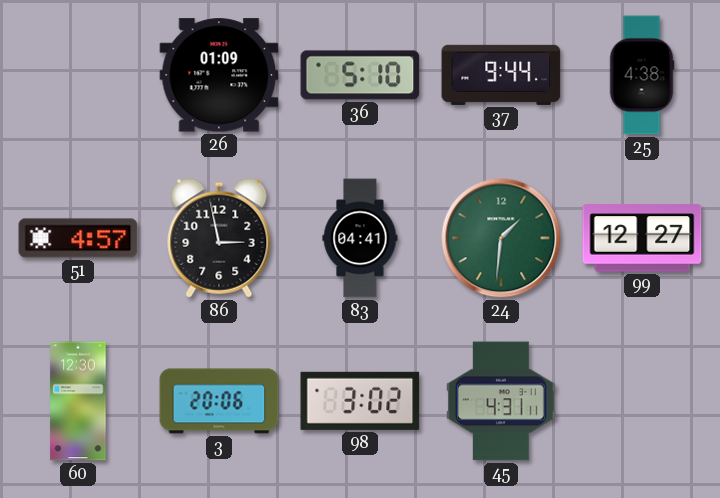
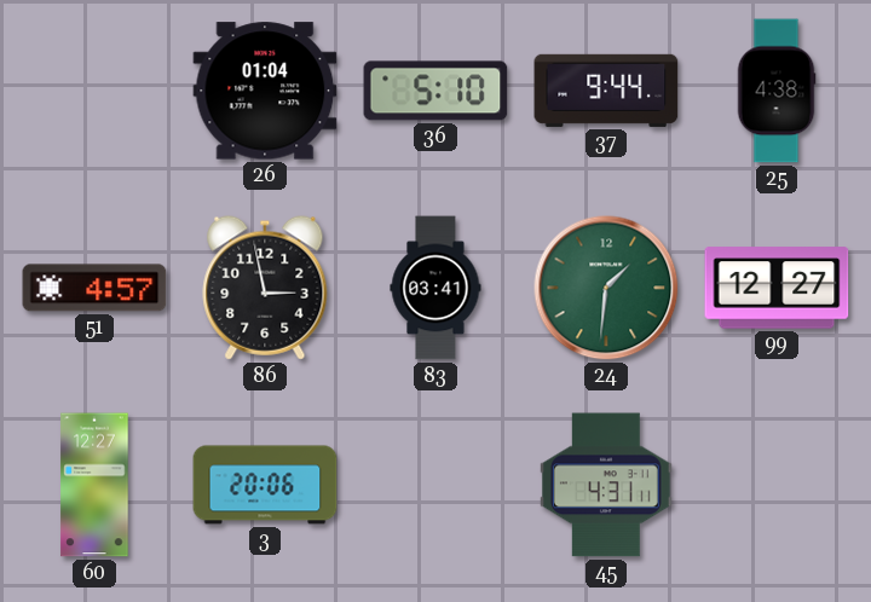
26: 01:09 -> 01:04
83: 04:41 -> 03:41
60: 12:30 -> 12:27
98: 3:02 -> none
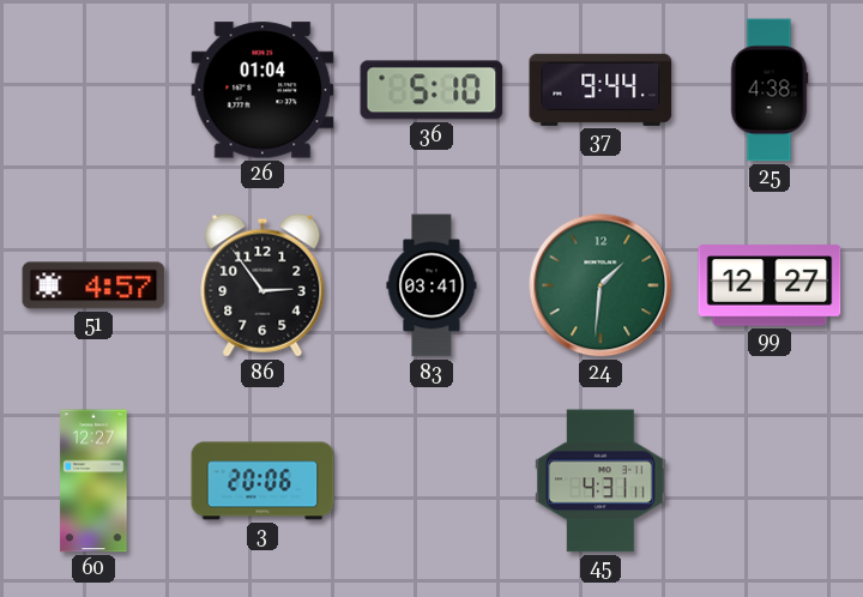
86: 2:58 -> 2:54
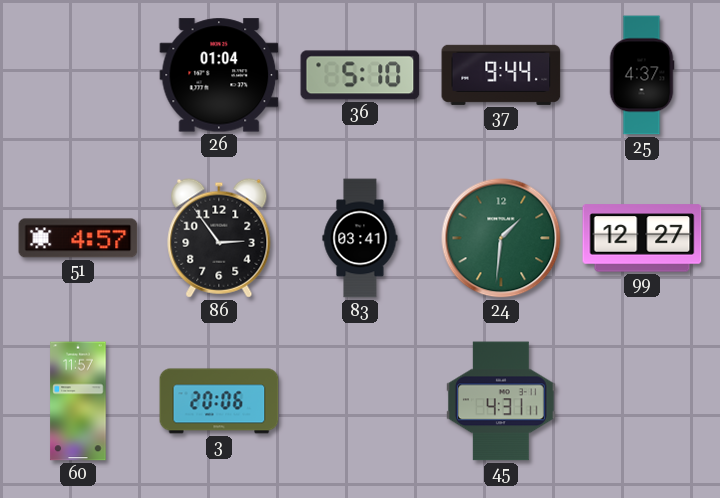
25: 4:38 -> 4:37
60: 12:27 -> 11:57
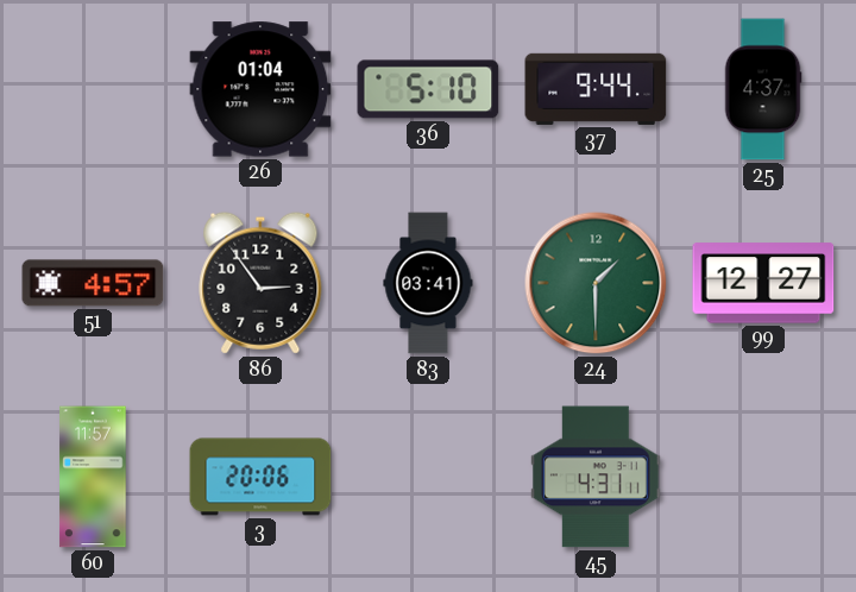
24: 1:31 -> 1:30
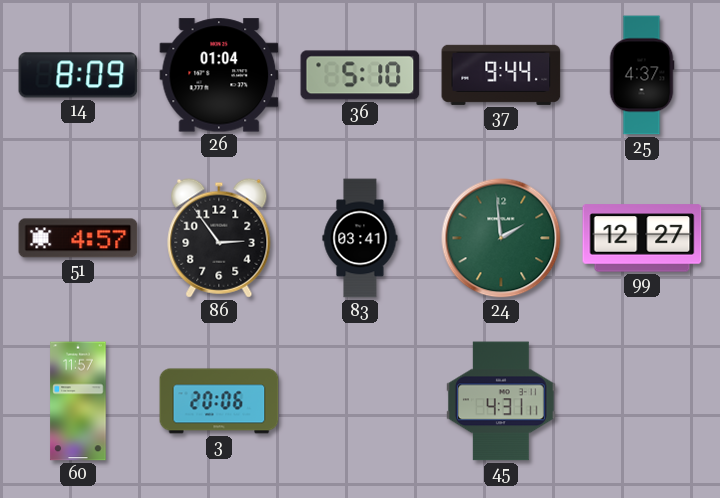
14: none -> 8:09
24: 1:30 -> 1:59
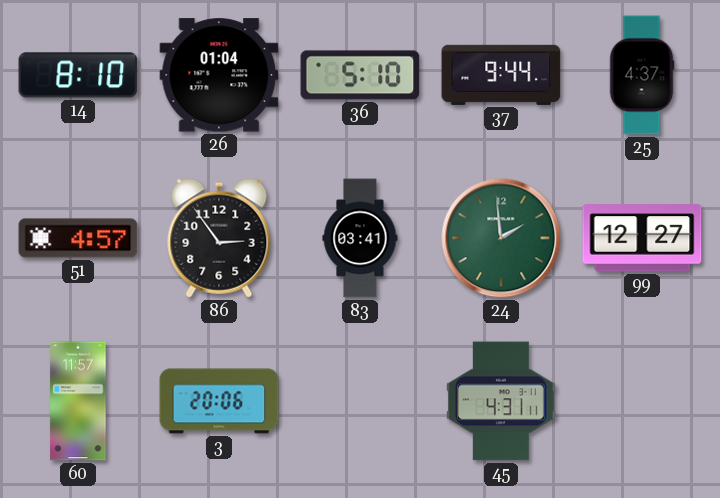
14: 8:09 -> 8:10
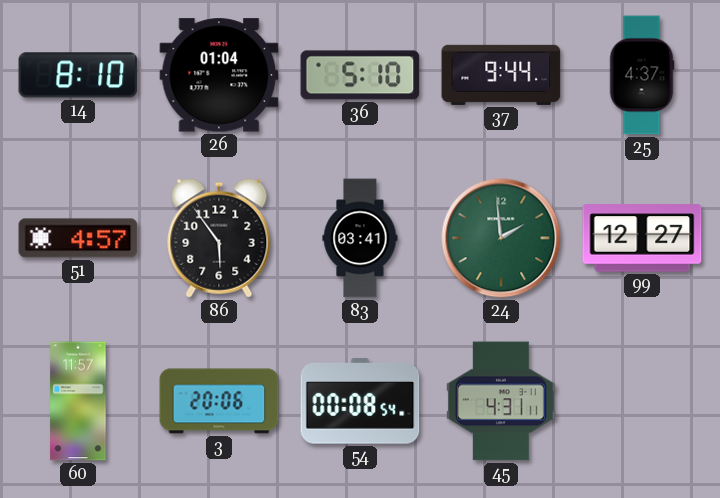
86: 2:54 -> 5:54
54: none -> 00:08
